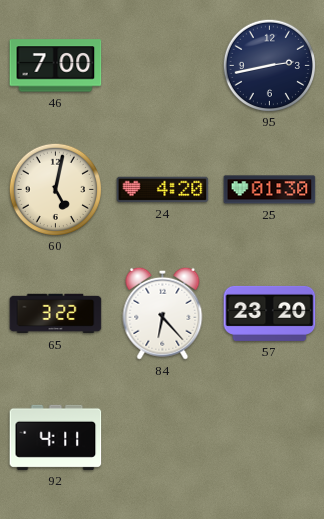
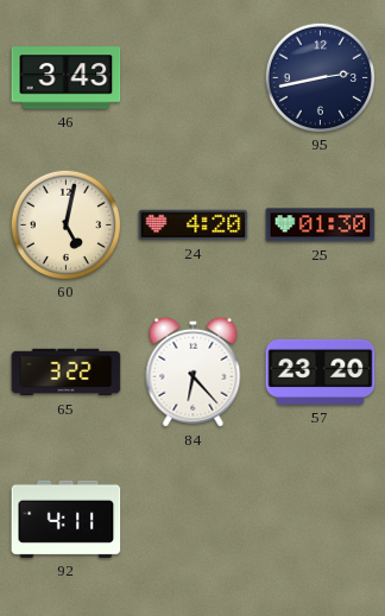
46: 7:00 -> 3:43
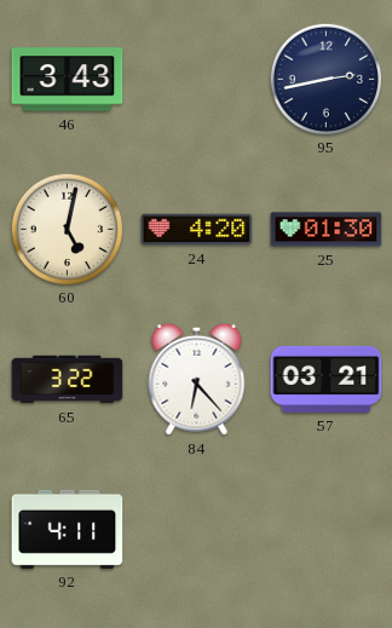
57: 23:20 -> 03:21
